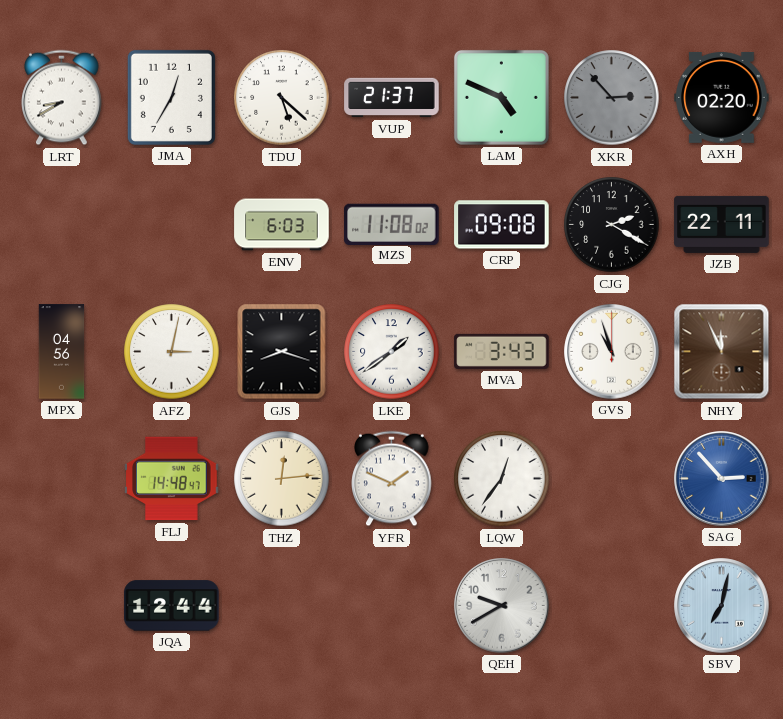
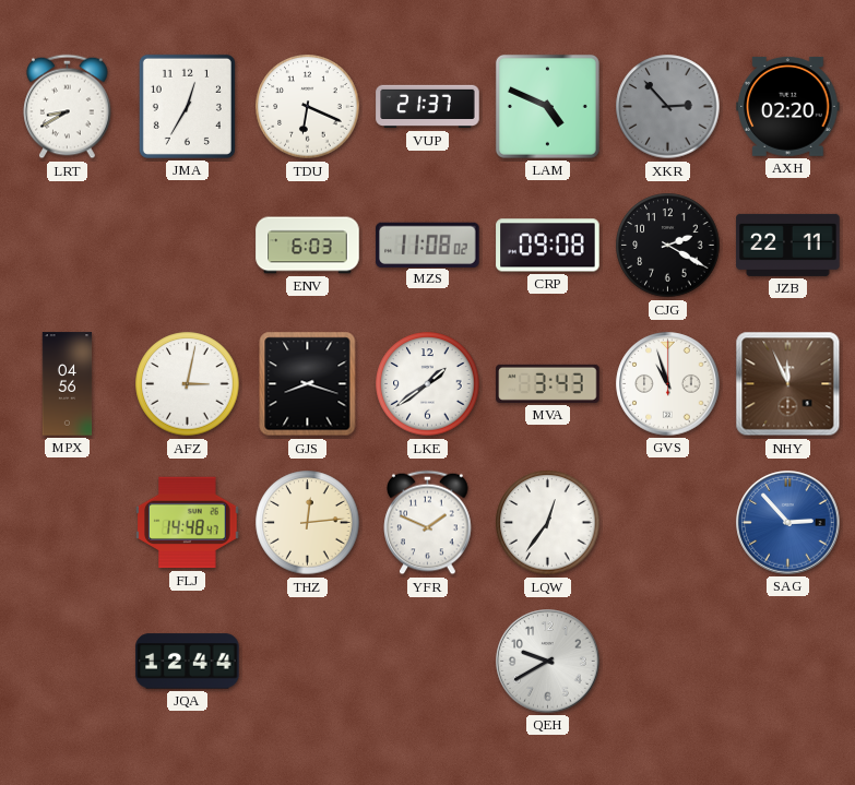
TDU: 5:22 -> 6:19
SBV: 7:02 -> none
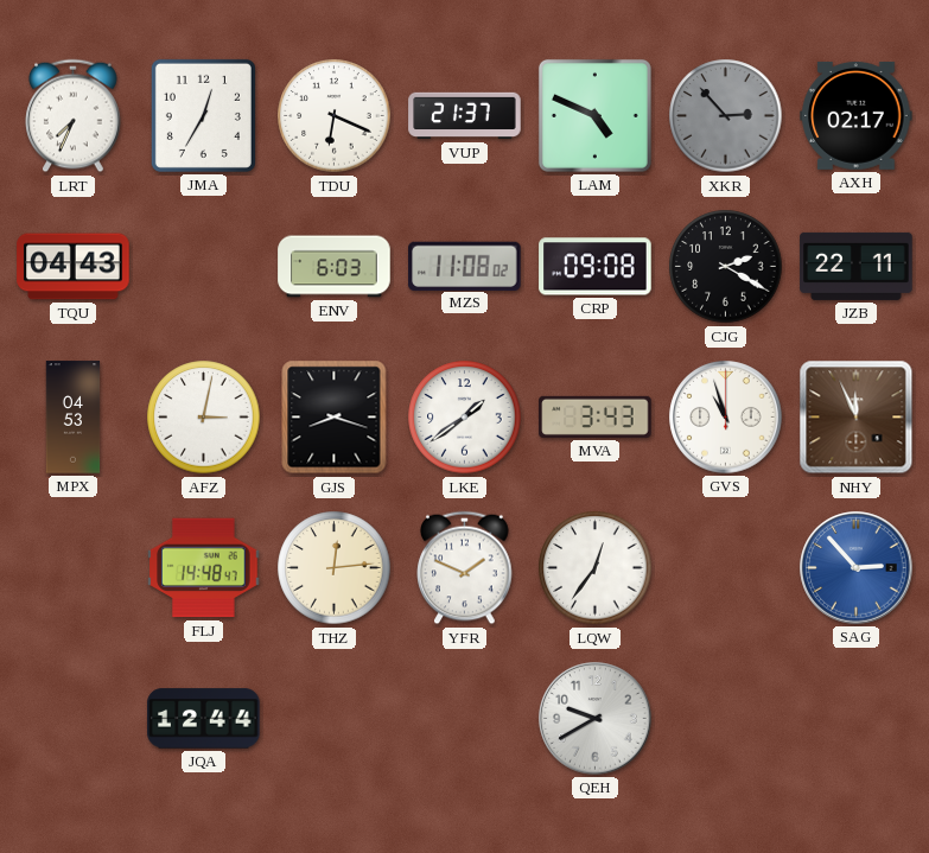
LRT: 8:40 -> 7:34
AXH: 02:20 -> 02:17
TQU: none -> 04:43
MPX: 04:56 -> 04:53
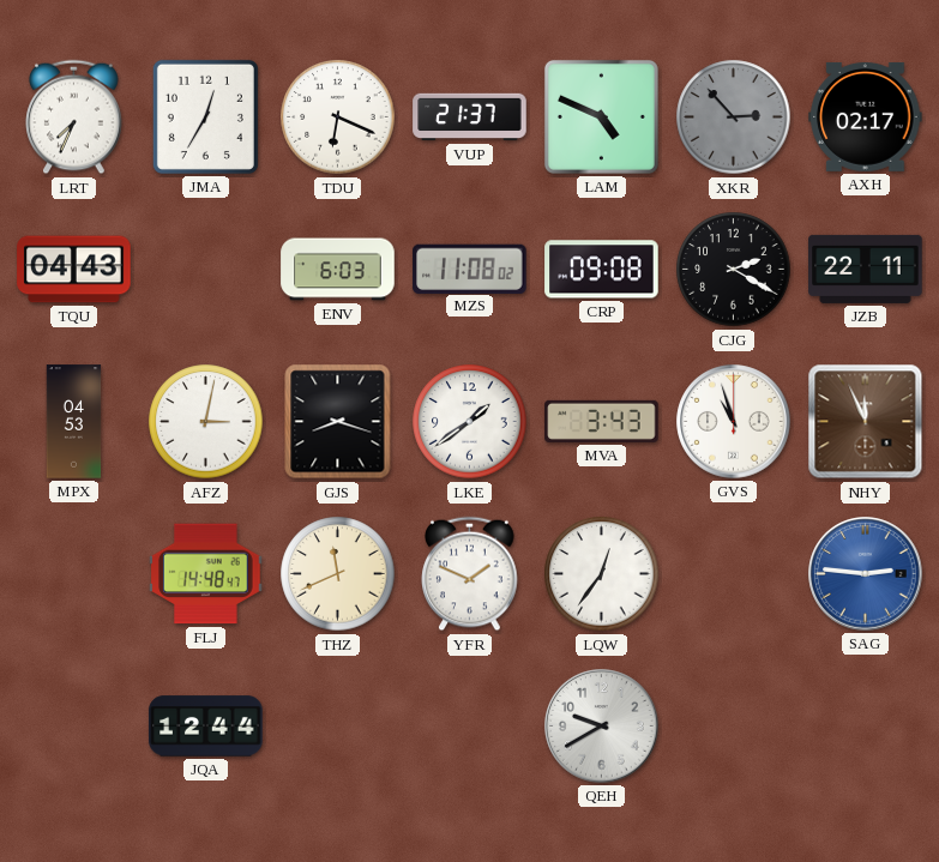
THZ: 12:14 -> 11:41
SAG: 2:53 -> 2:46
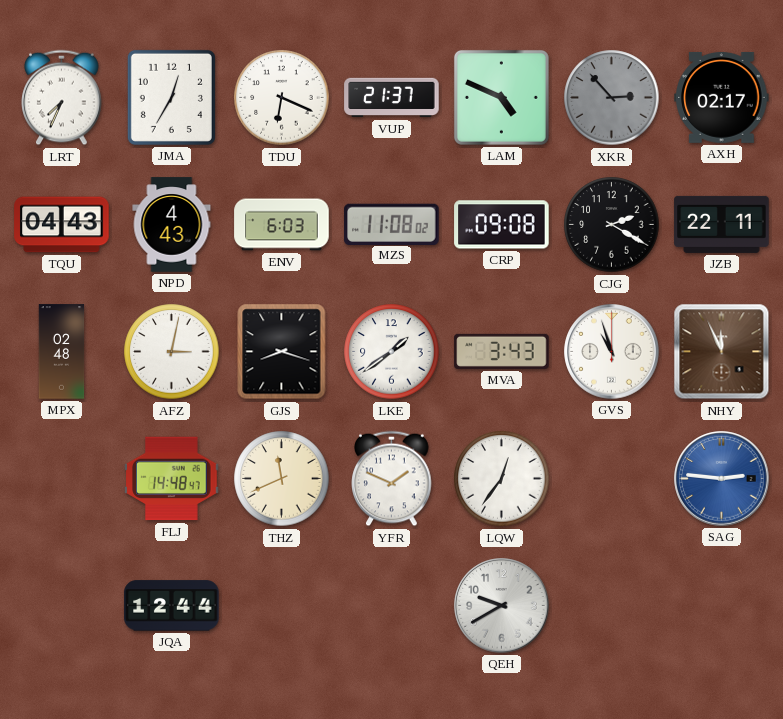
NPD: none -> 4:43
MPX: 04:53 -> 02:48
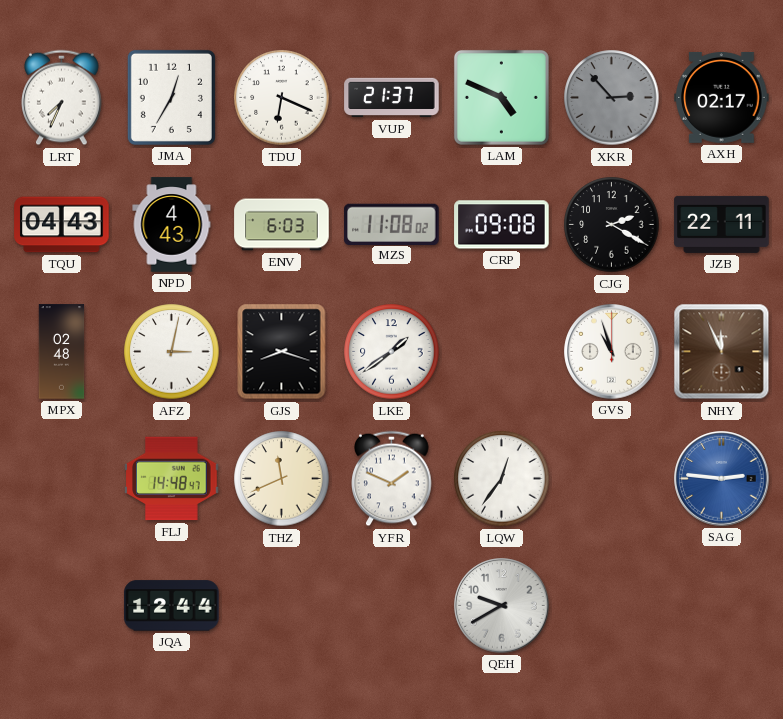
MVA: 3:43 -> none
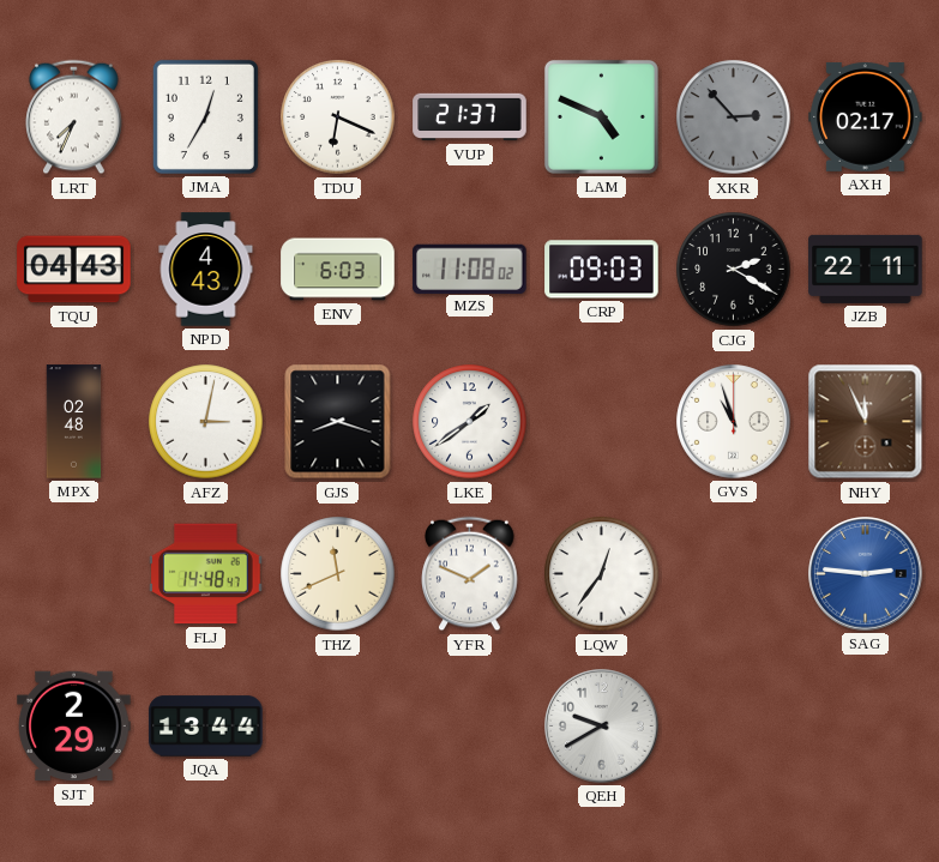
CRP: 09:08 -> 09:03
SJT: none -> 2:29
JQA: 12:44 -> 13:44
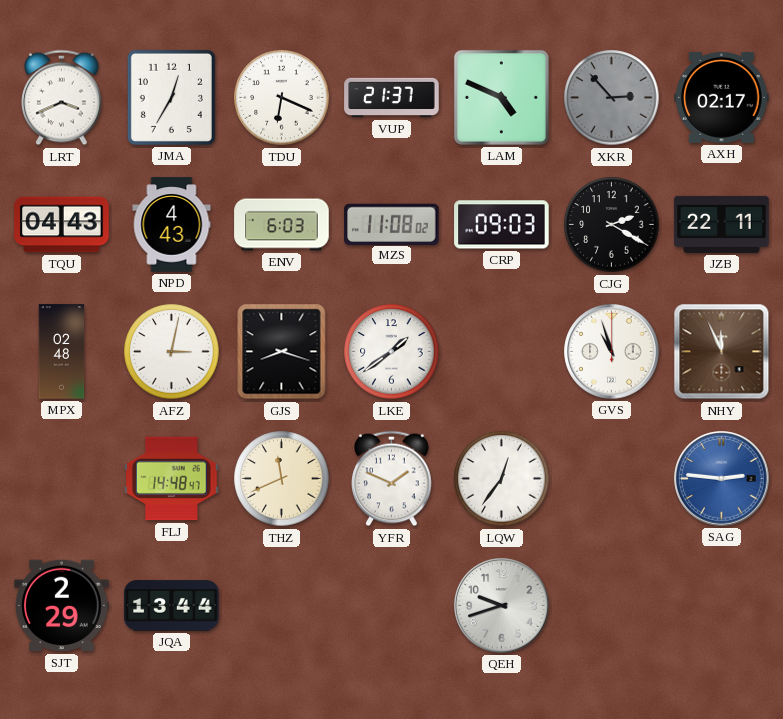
LRT: 7:34 -> 3:41
QEH: 9:40 -> 9:42
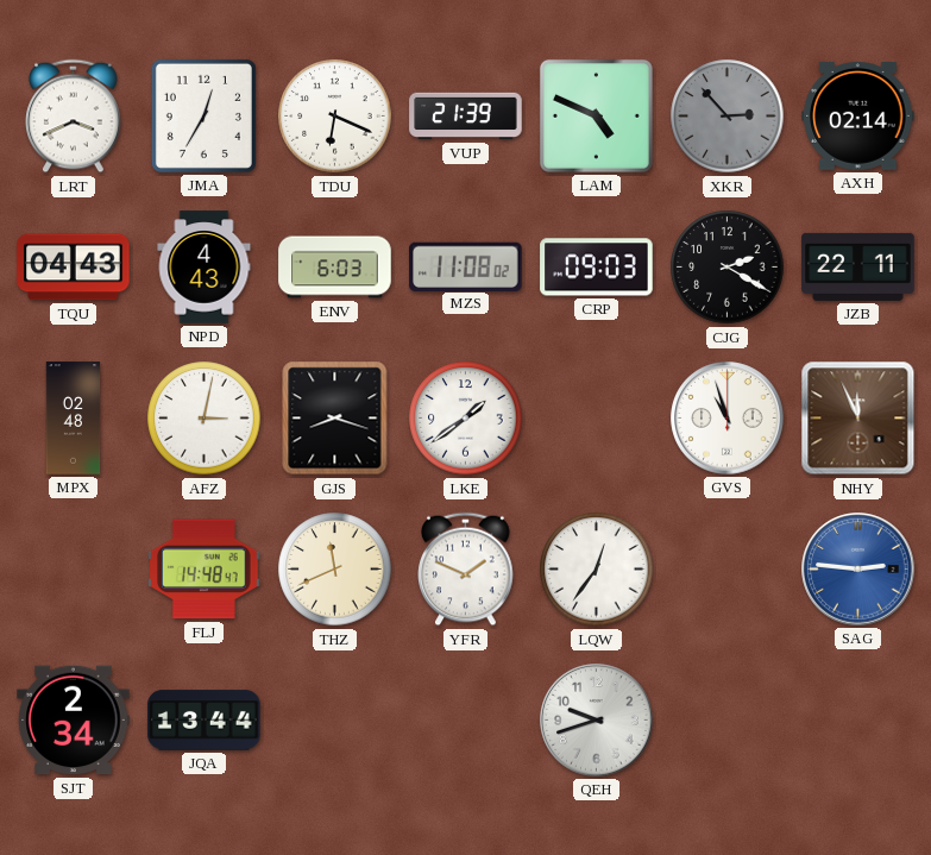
VUP: 21:37 -> 21:39
AXH: 02:17 -> 02:14
SJT: 2:29 -> 2:34
